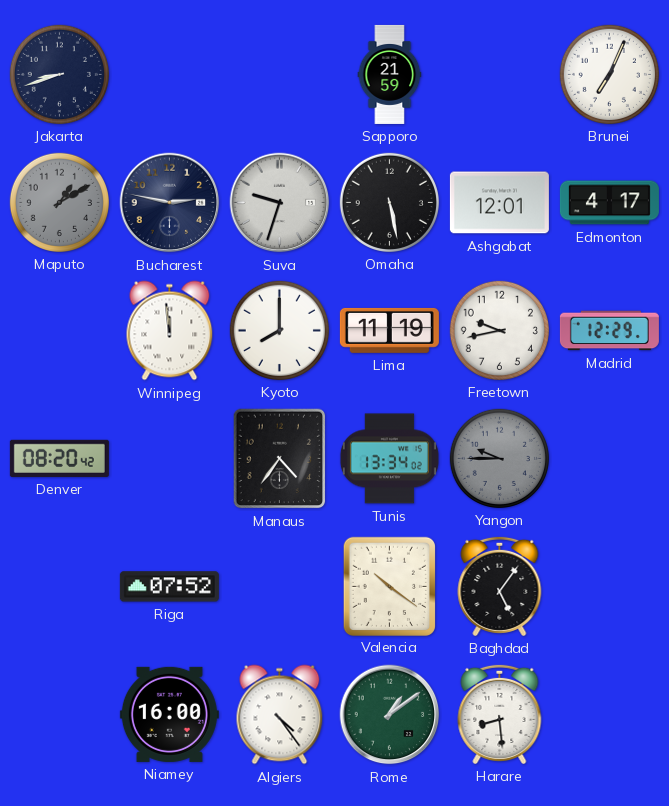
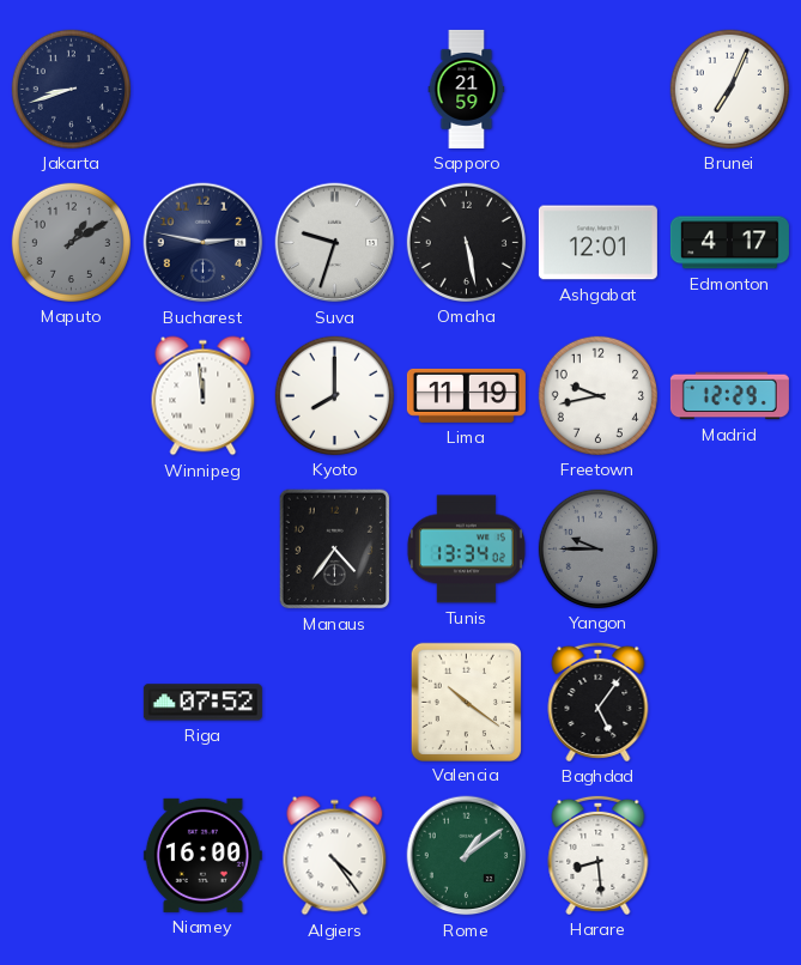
Denver: 08:20 -> none
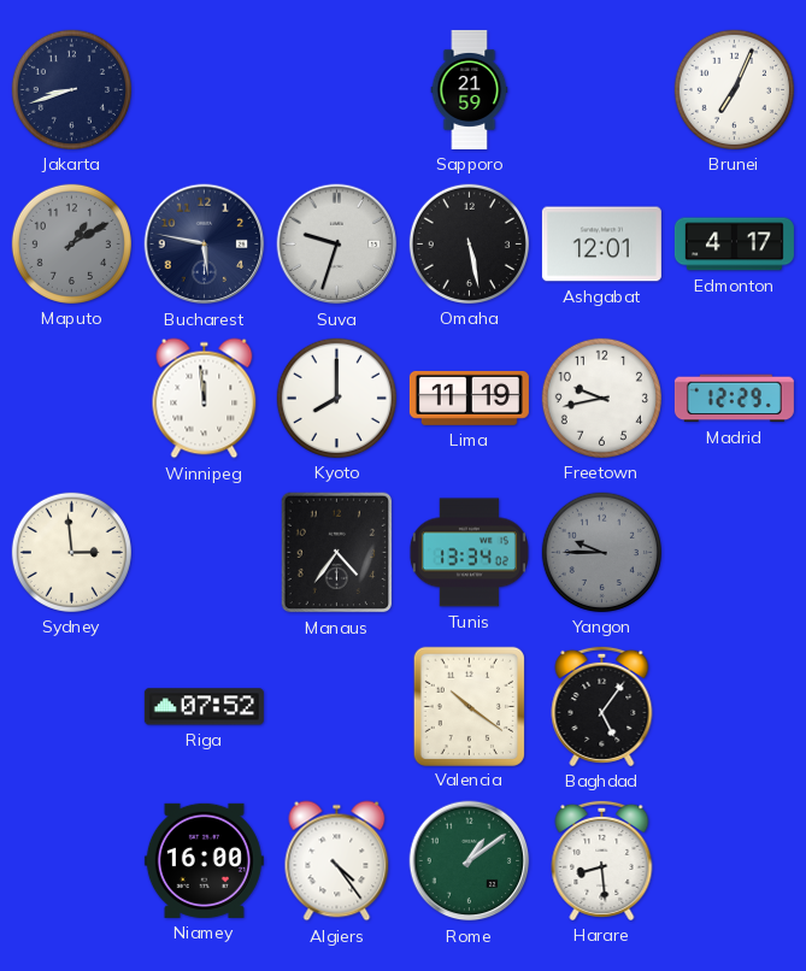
Bucharest: 2:47 -> 5:47
Sydney: none -> 2:59
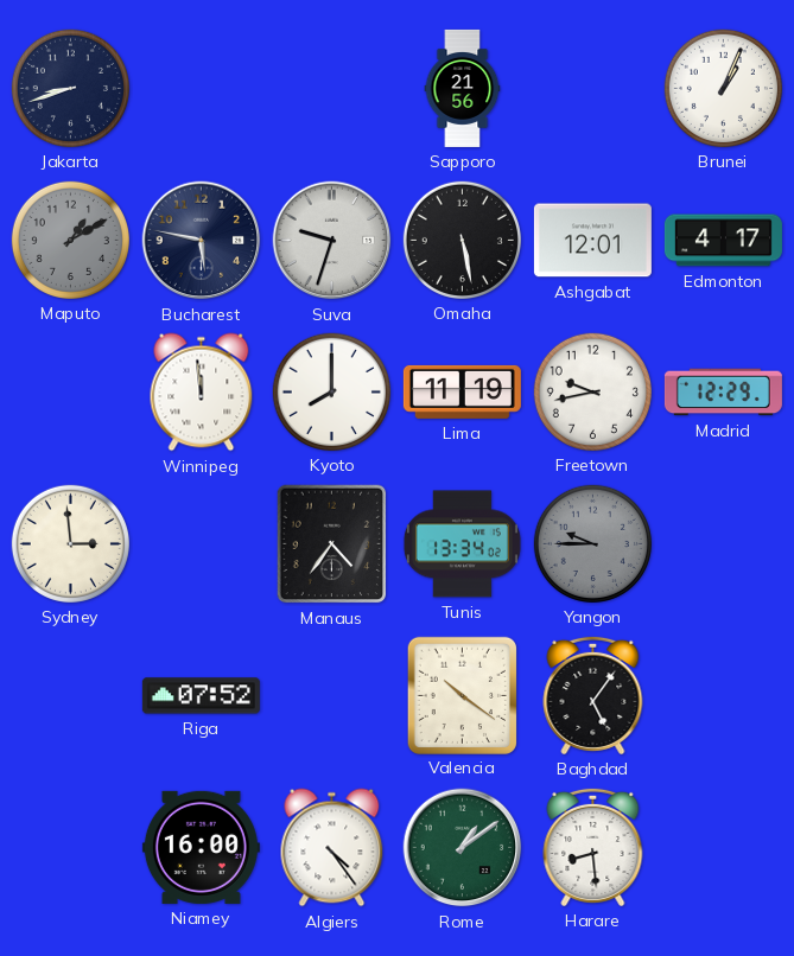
Sapporo: 21:59 -> 21:56
Brunei: 7:04 -> 1:04
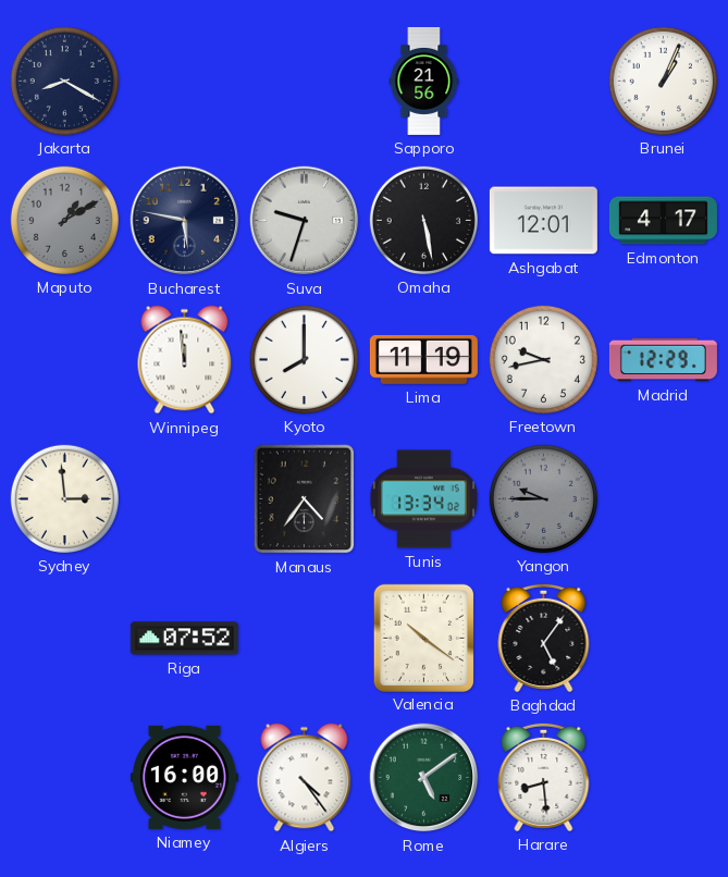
Jakarta: 8:42 -> 8:20
Rome: 1:09 -> 5:09
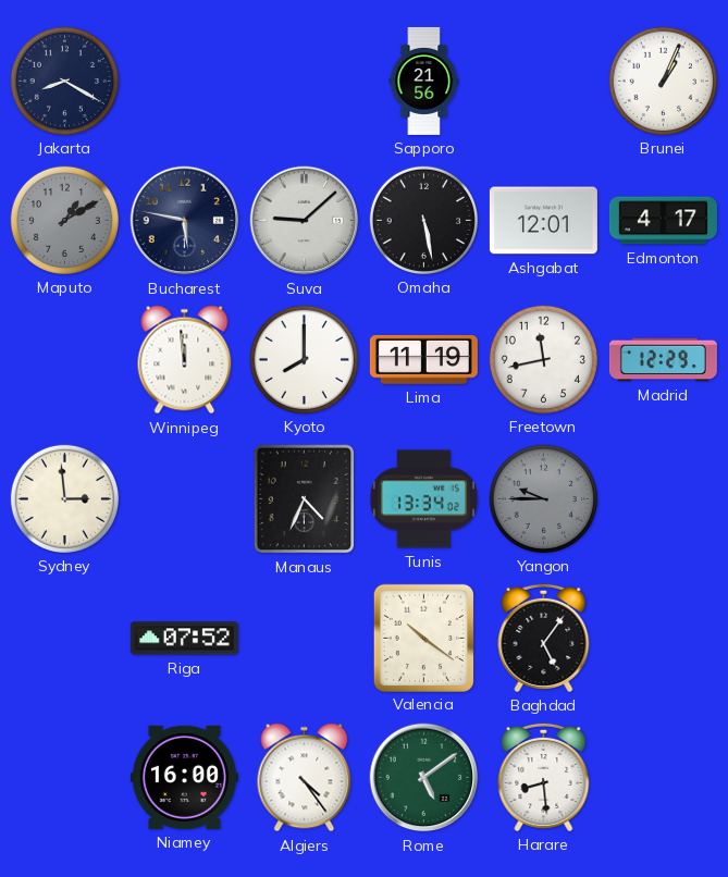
Suva: 9:33 -> 9:08
Freetown: 9:43 -> 11:43
Manaus: 4:36 -> 4:34
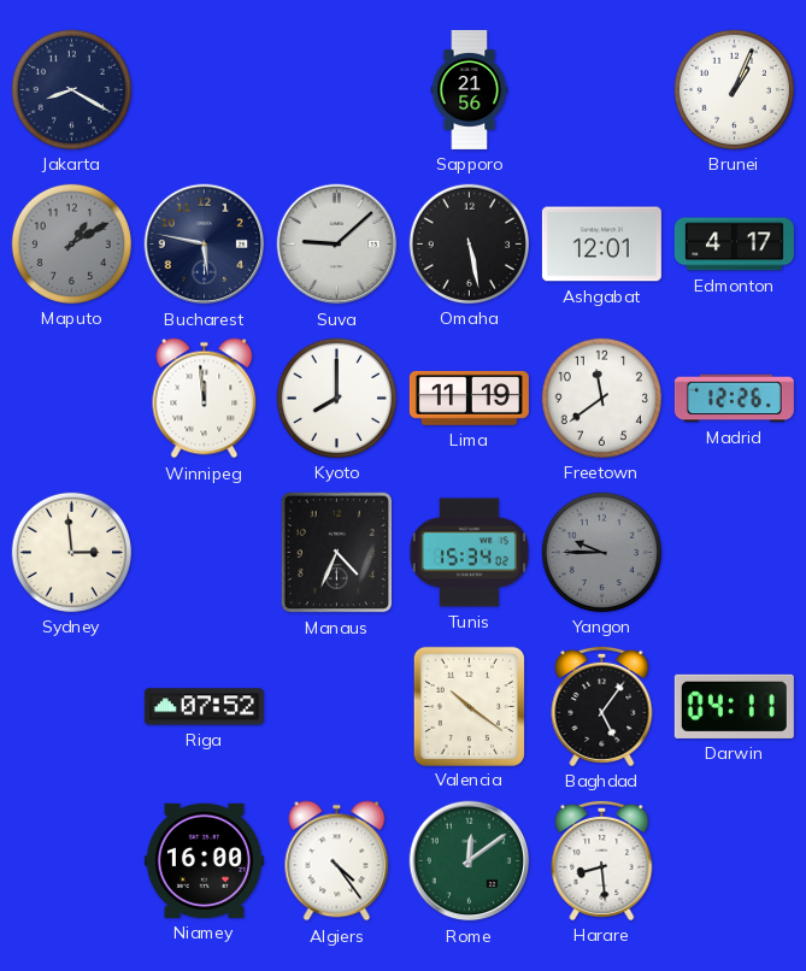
Freetown: 11:43 -> 11:39
Madrid: 12:29 -> 12:26
Tunis: 13:34 -> 15:34
Darwin: none -> 04:11
Rome: 5:09 -> 12:09
